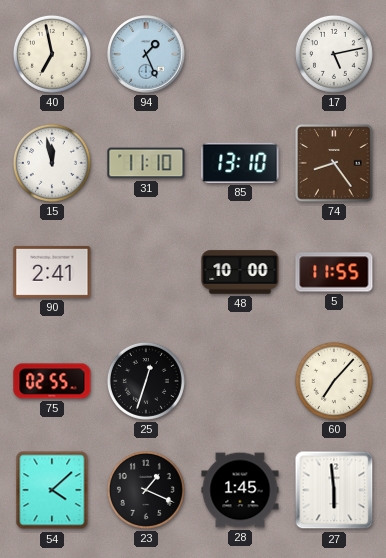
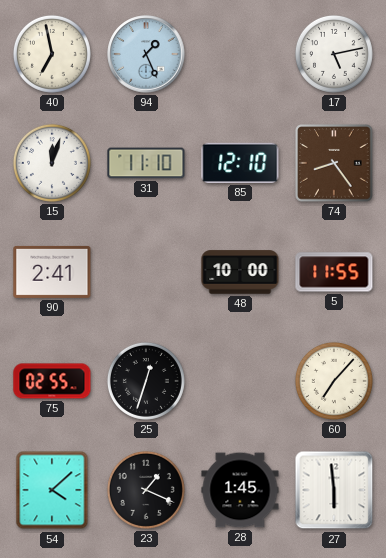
15: 11:58 -> 12:03
85: 13:10 -> 12:10
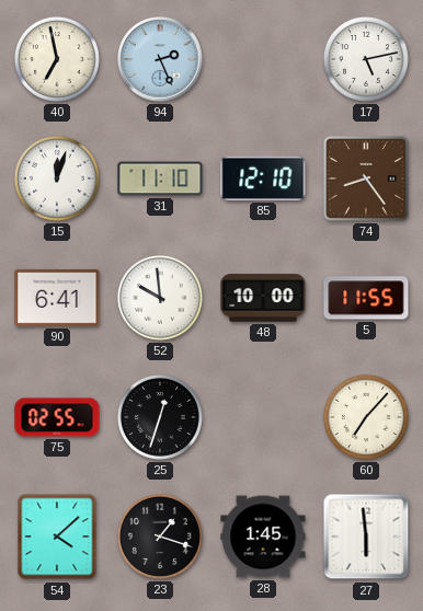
94: 1:26 -> 2:26
90: 2:41 -> 6:41
52: none -> 9:59
23: 1:19 -> 1:18
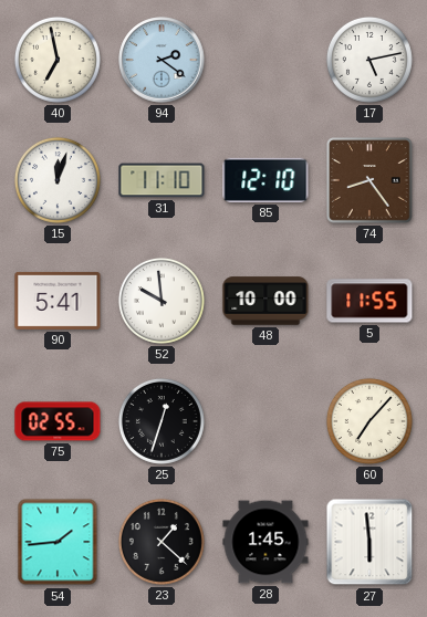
94: 2:26 -> 2:21
90: 6:41 -> 5:41
54: 4:08 -> 1:44
23: 1:18 -> 1:22
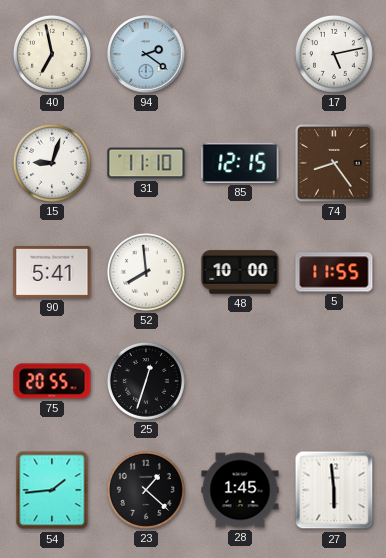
15: 12:03 -> 9:03
85: 12:10 -> 12:15
52: 9:59 -> 7:59
75: 02:55 -> 20:55
60: 7:07 -> none
